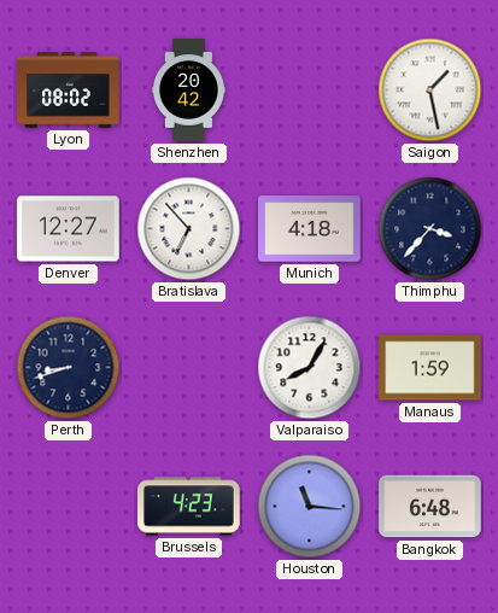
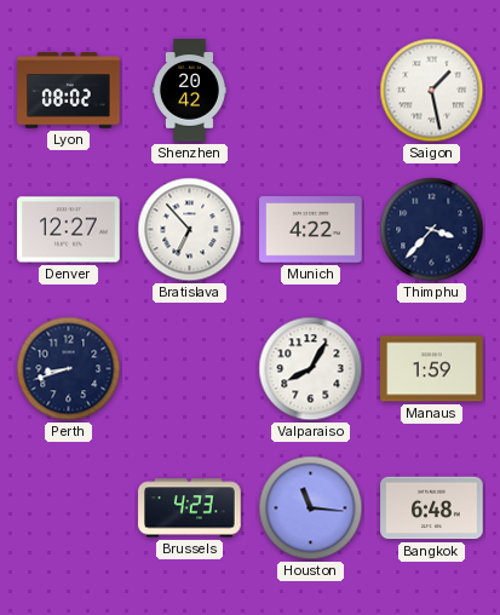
Munich: 4:18 -> 4:22
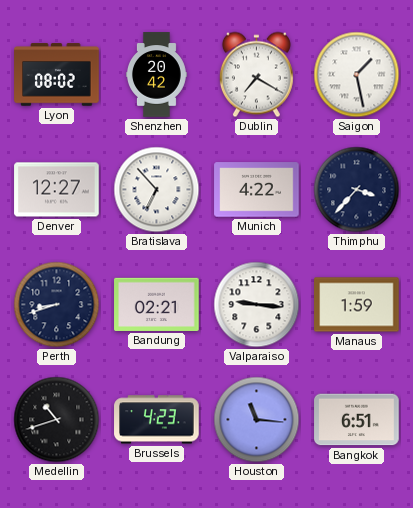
Dublin: none -> 7:20
Bandung: none -> 02:21
Valparaiso: 8:05 -> 9:16
Medellin: none -> 10:42
Bangkok: 6:48 -> 6:51
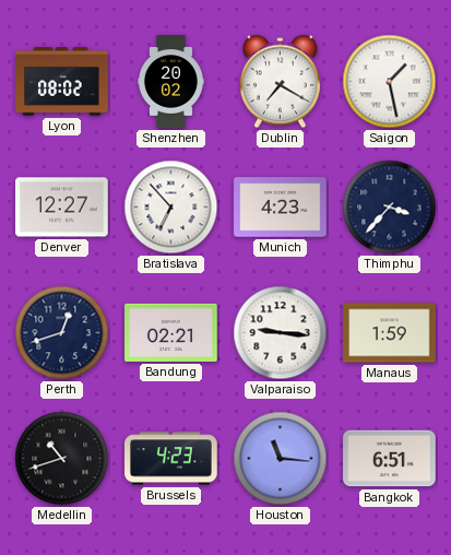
Shenzhen: 20:42 -> 20:02
Munich: 4:22 -> 4:23
Perth: 8:42 -> 12:42
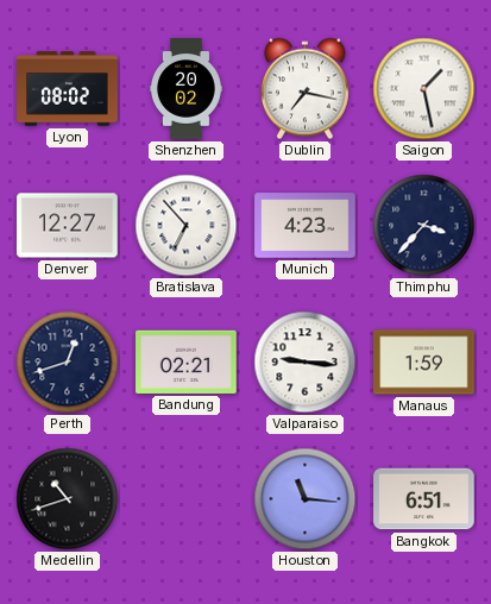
Dublin: 7:20 -> 7:17
Brussels: 4:23 -> none
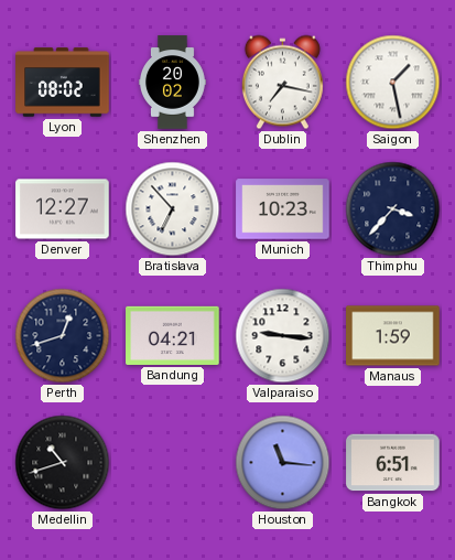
Munich: 4:23 -> 10:23
Bandung: 02:21 -> 04:21
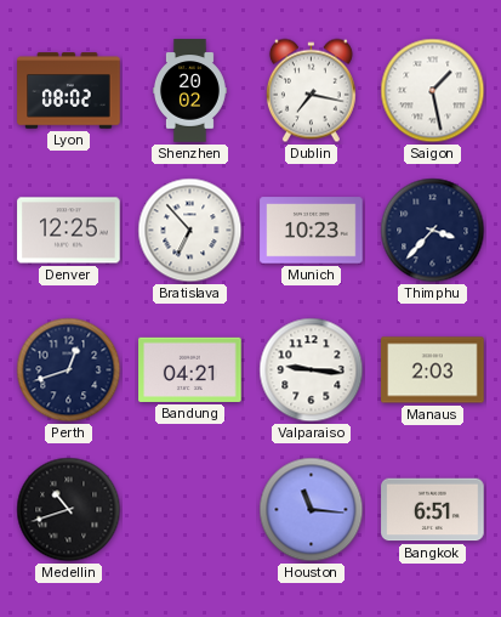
Denver: 12:27 -> 12:25
Manaus: 1:59 -> 2:03
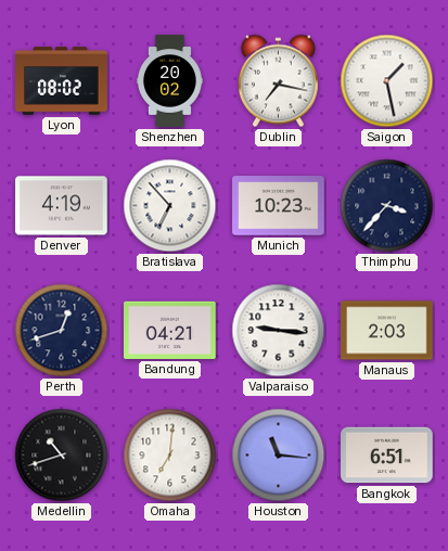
Denver: 12:25 -> 4:19
Omaha: none -> 7:01
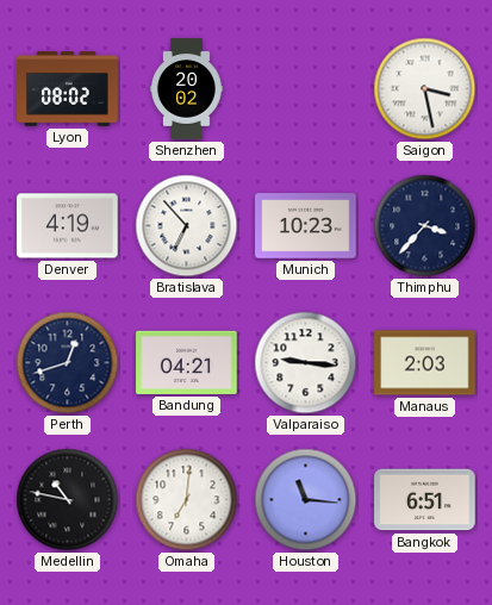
Dublin: 7:17 -> none
Saigon: 1:28 -> 3:28
Medellin: 10:42 -> 10:47
